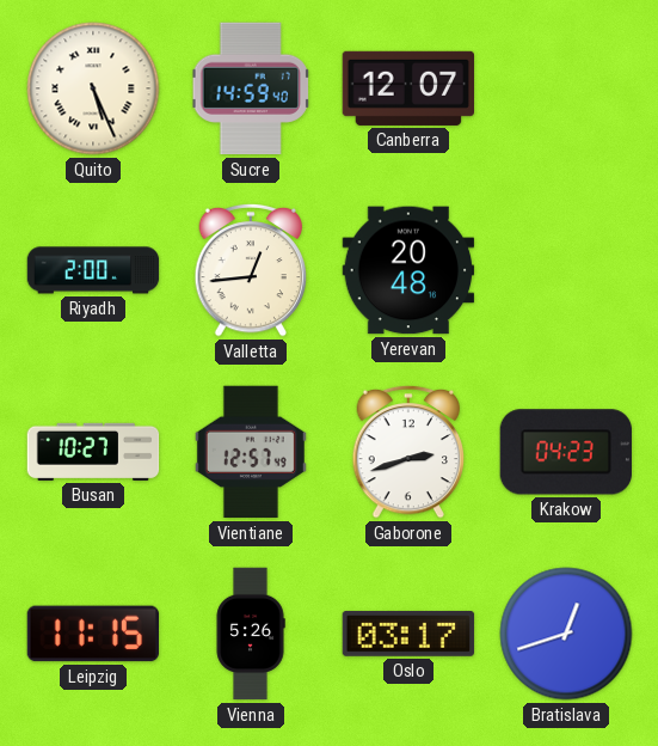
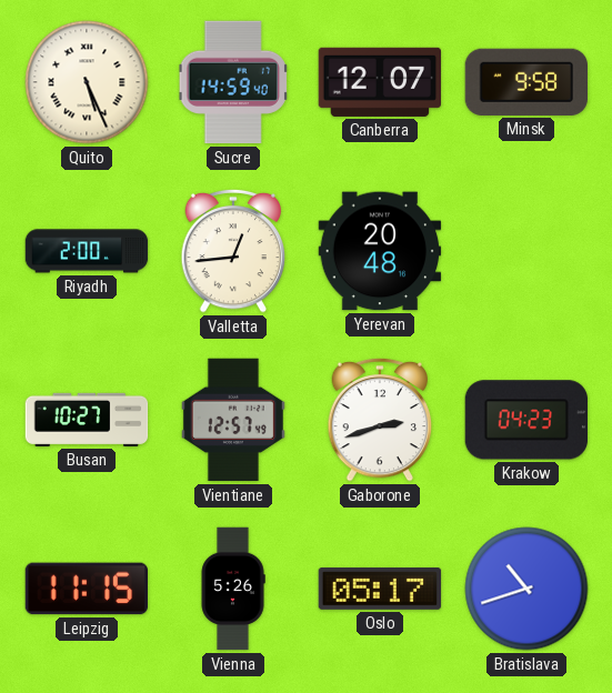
Minsk: none -> 9:58
Oslo: 03:17 -> 05:17
Bratislava: 12:42 -> 10:42
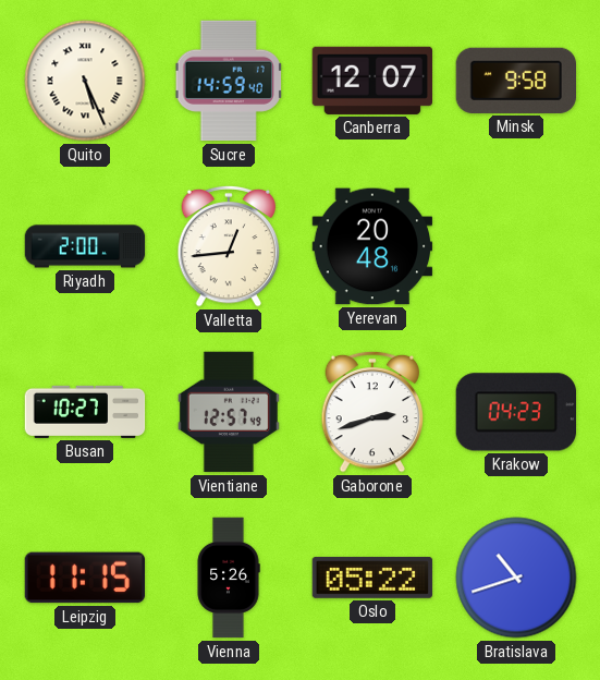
Oslo: 05:17 -> 05:22
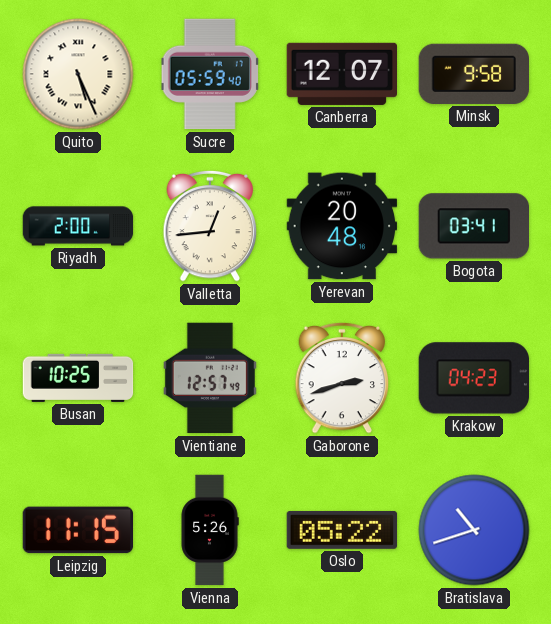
Sucre: 14:59 -> 05:59
Bogota: none -> 03:41
Busan: 10:27 -> 10:25
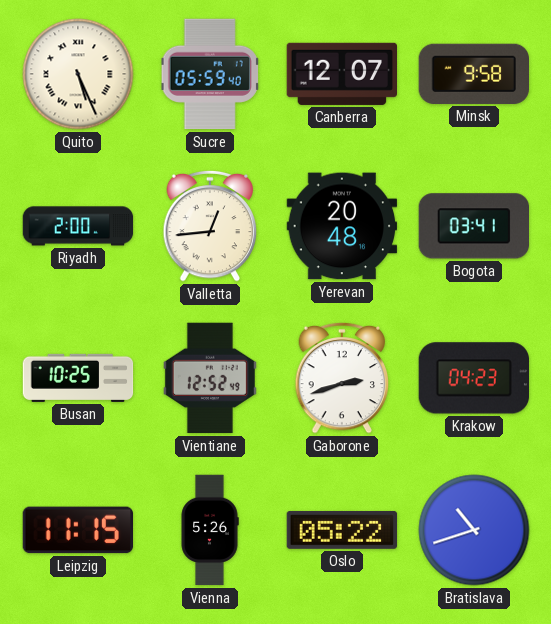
Vientiane: 12:57 -> 12:52
